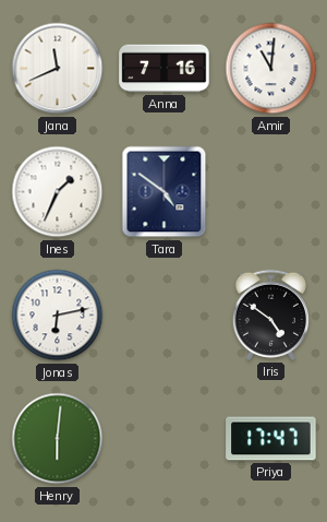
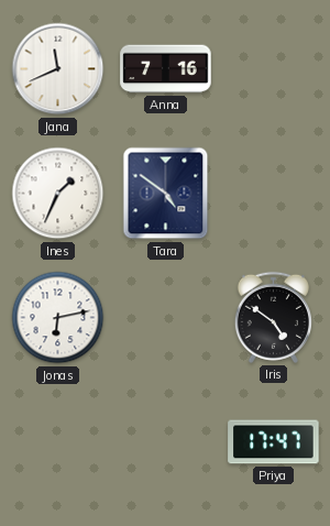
Amir: 11:01 -> none
Henry: 6:01 -> none
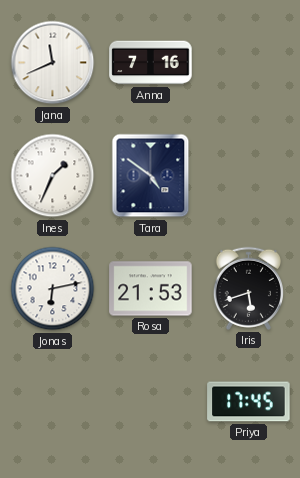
Rosa: none -> 21:53
Iris: 4:51 -> 5:42
Priya: 17:47 -> 17:45
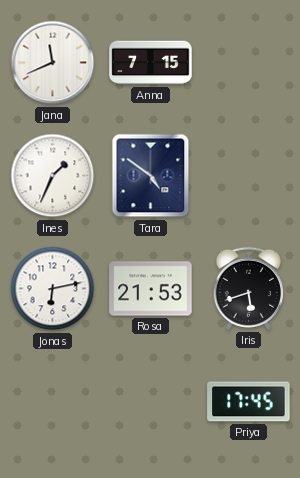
Anna: 7:16 -> 7:15
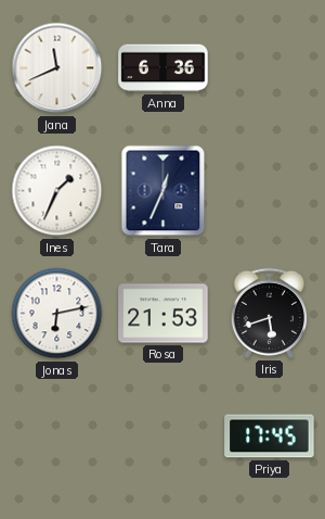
Anna: 7:15 -> 6:36
Tara: 4:51 -> 12:34
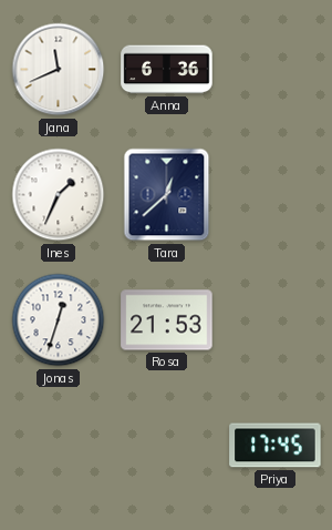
Tara: 12:34 -> 12:38
Jonas: 6:13 -> 12:33
Iris: 5:42 -> none
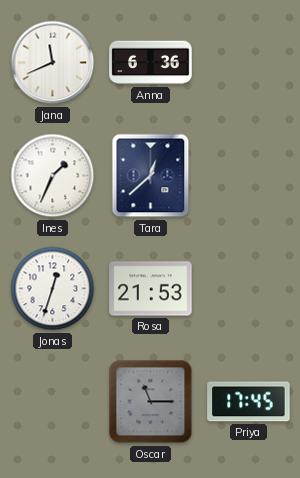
Oscar: none -> 11:15
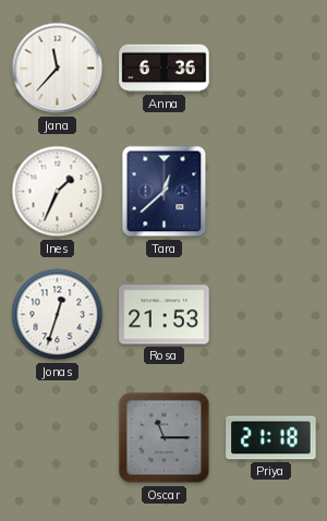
Jana: 11:41 -> 11:37
Priya: 17:45 -> 21:18
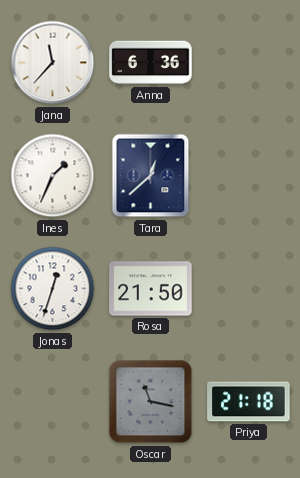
Rosa: 21:53 -> 21:50
Oscar: 11:15 -> 11:17
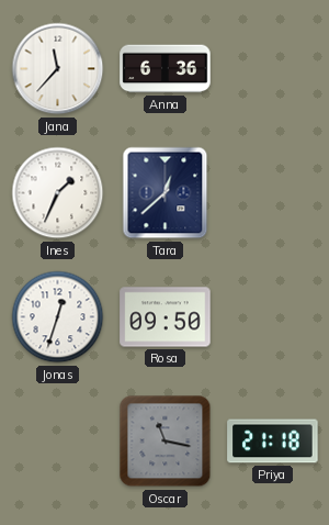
Rosa: 21:50 -> 09:50
